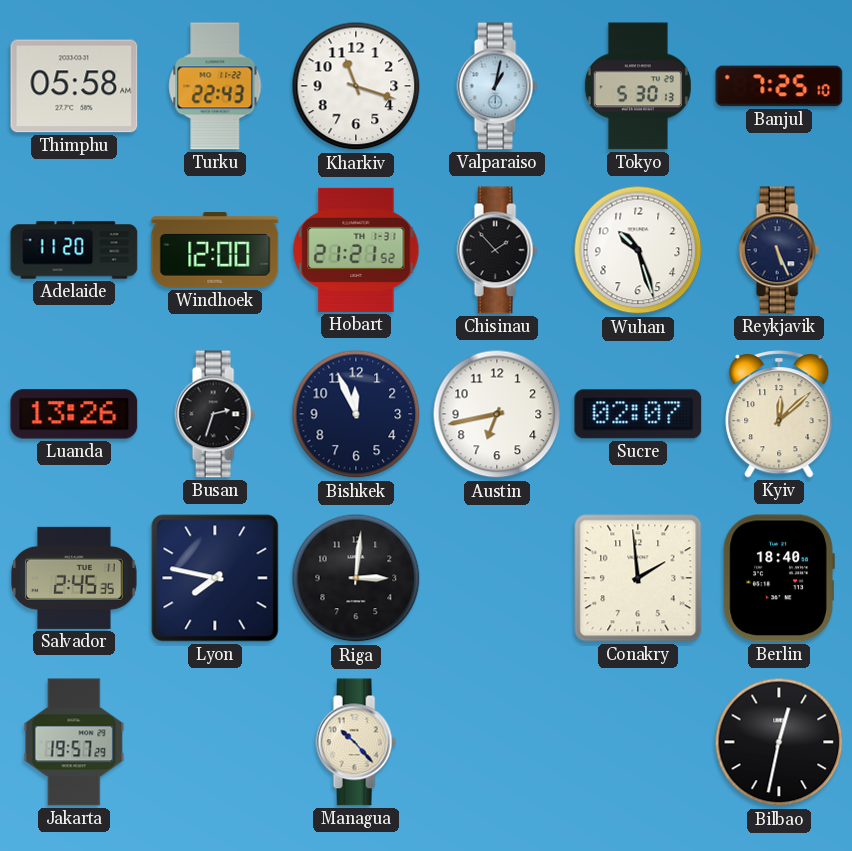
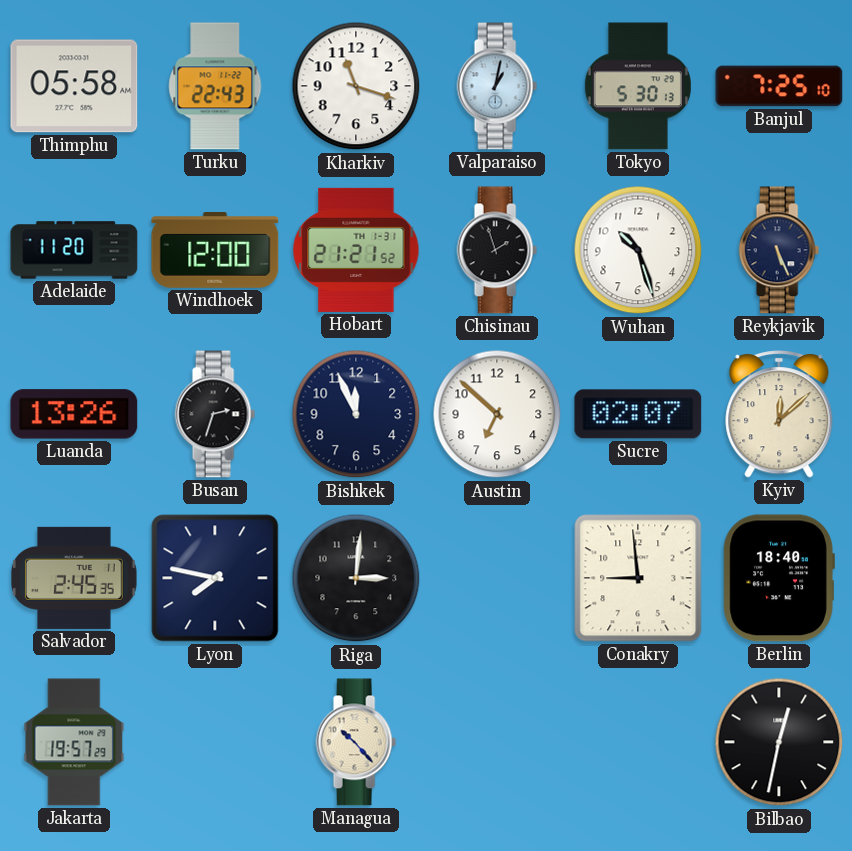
Chisinau: 1:53 -> 1:57
Austin: 6:43 -> 6:52
Conakry: 1:59 -> 8:59
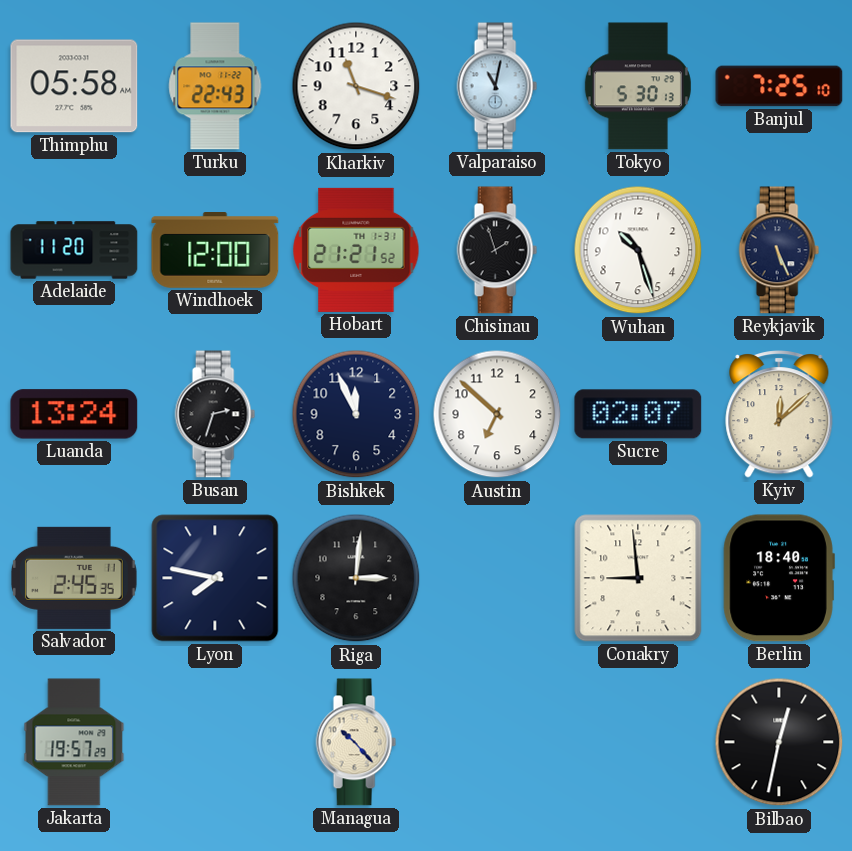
Valparaiso: 1:02 -> 11:02
Luanda: 13:26 -> 13:24
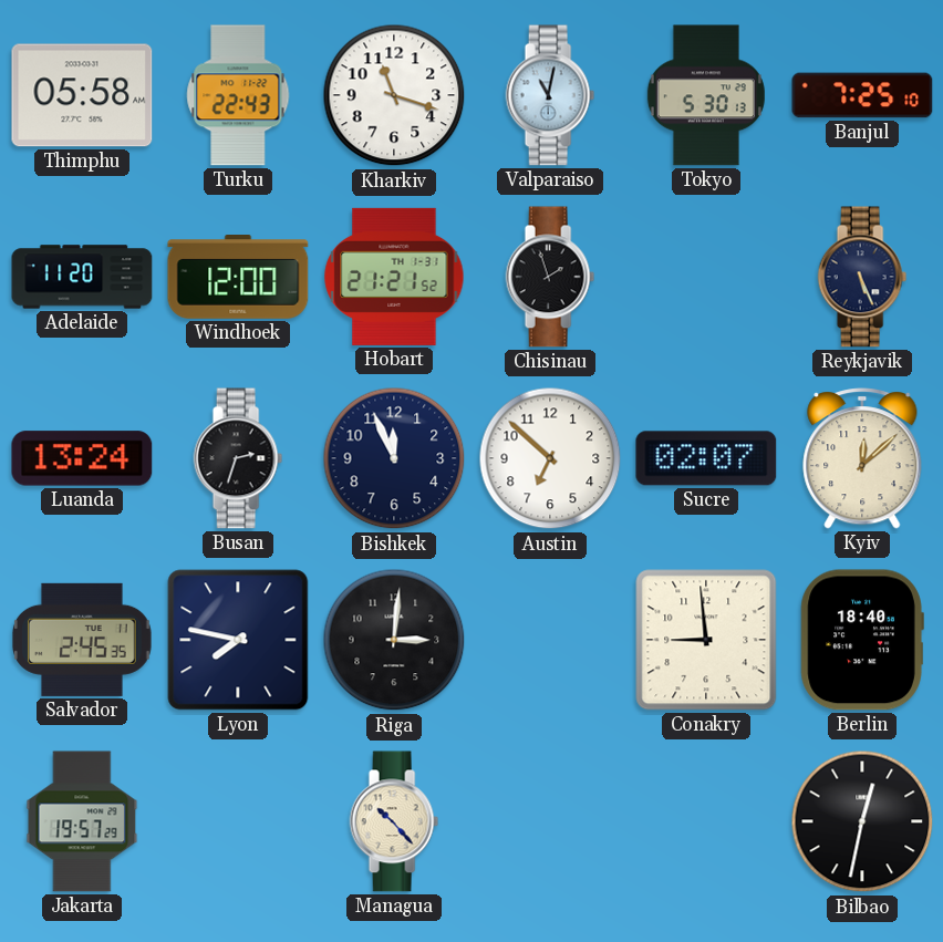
Wuhan: 10:27 -> none
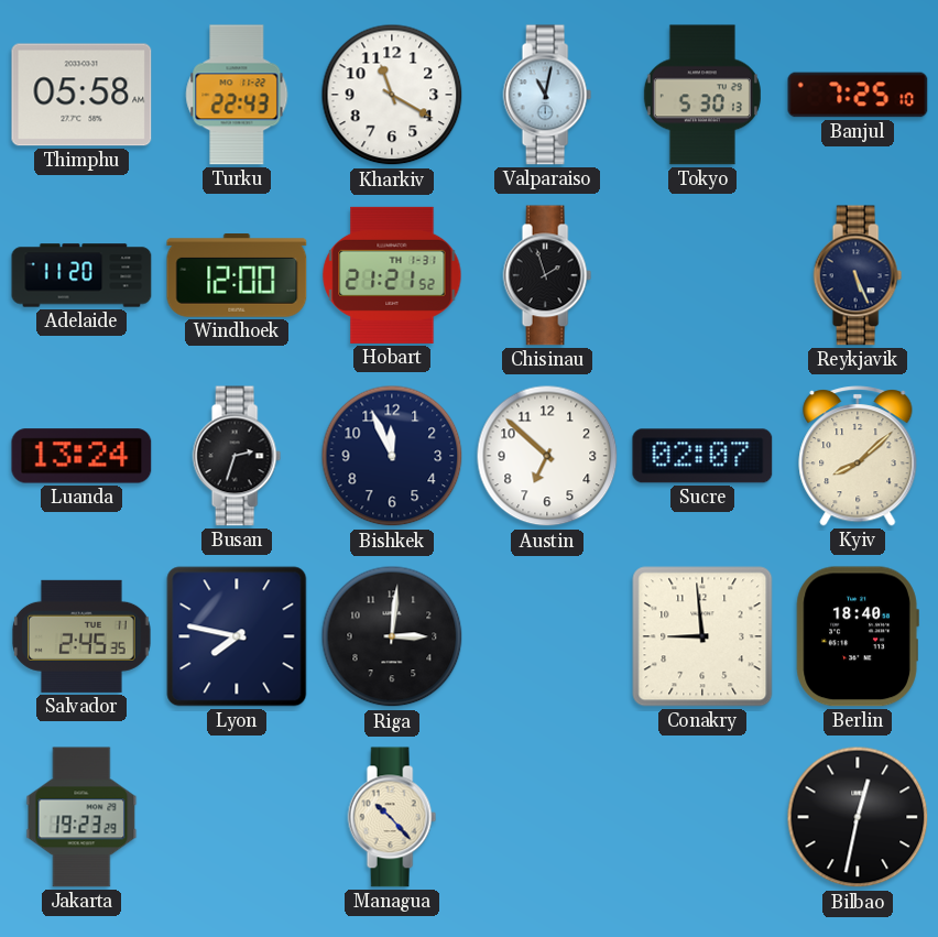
Kharkiv: 11:18 -> 11:20
Kyiv: 12:08 -> 8:08
Jakarta: 19:57 -> 19:23
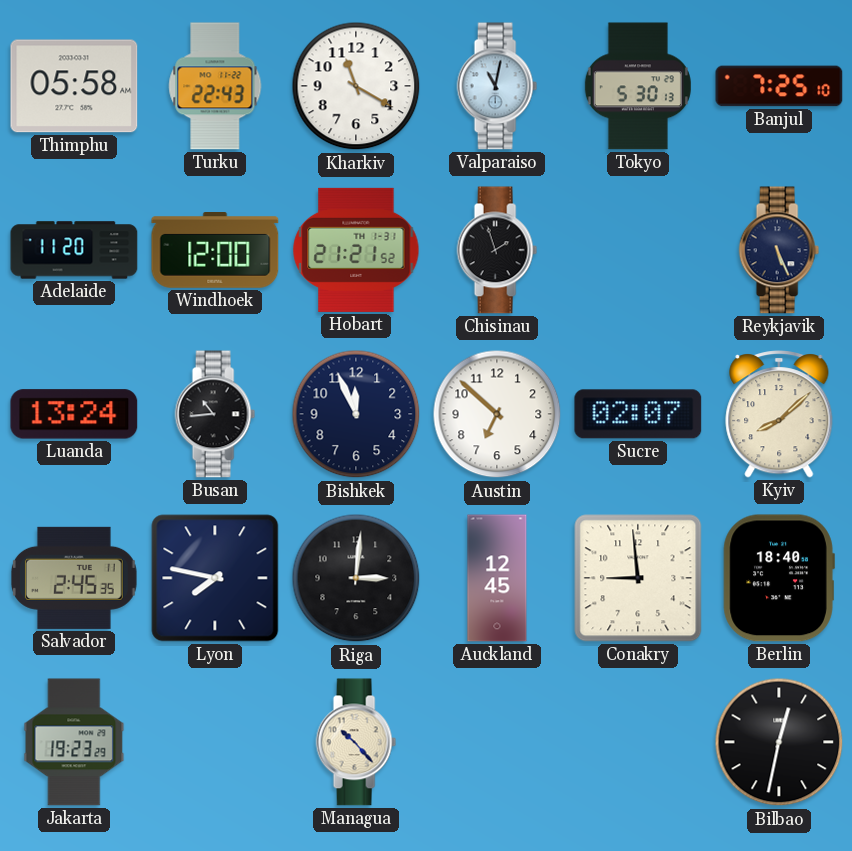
Busan: 2:33 -> 10:44
Auckland: none -> 12:45
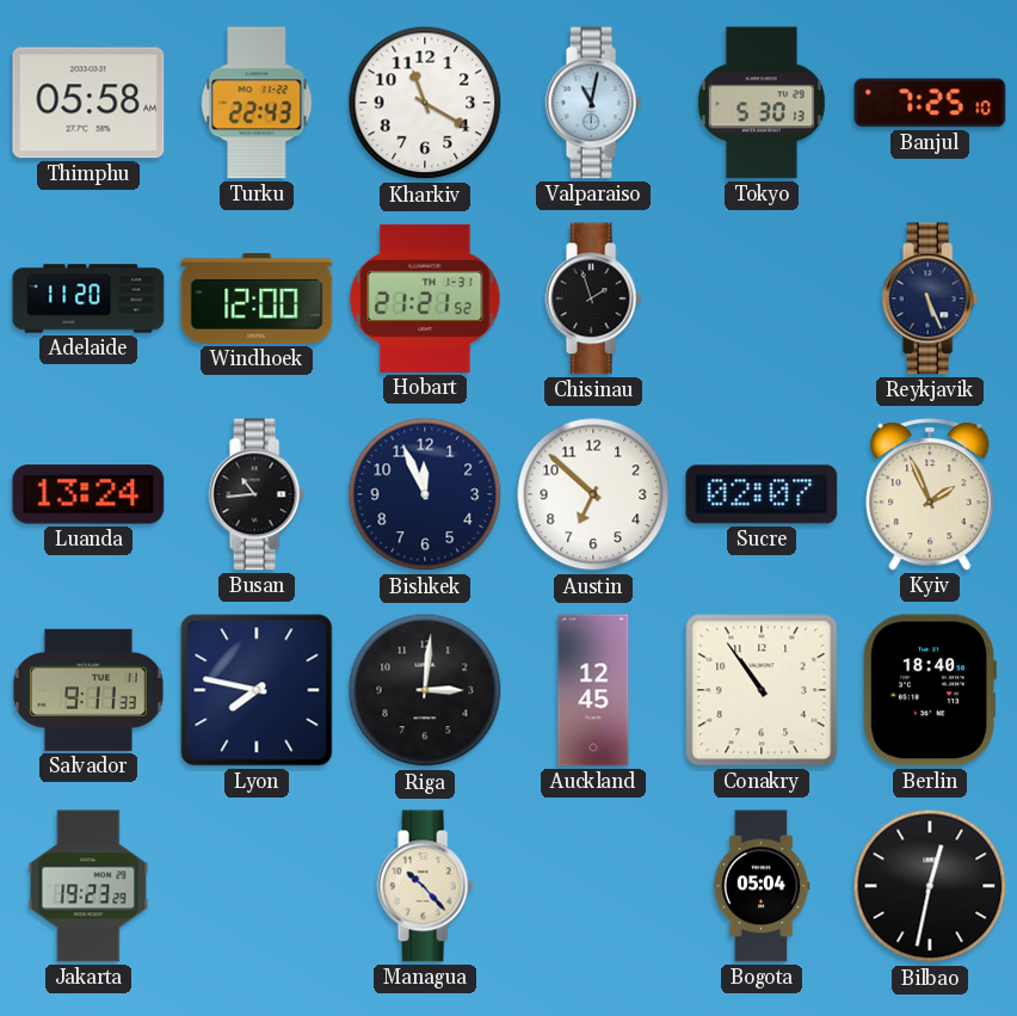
Kyiv: 8:08 -> 1:56
Salvador: 2:45 -> 9:11
Conakry: 8:59 -> 10:54
Bogota: none -> 05:04
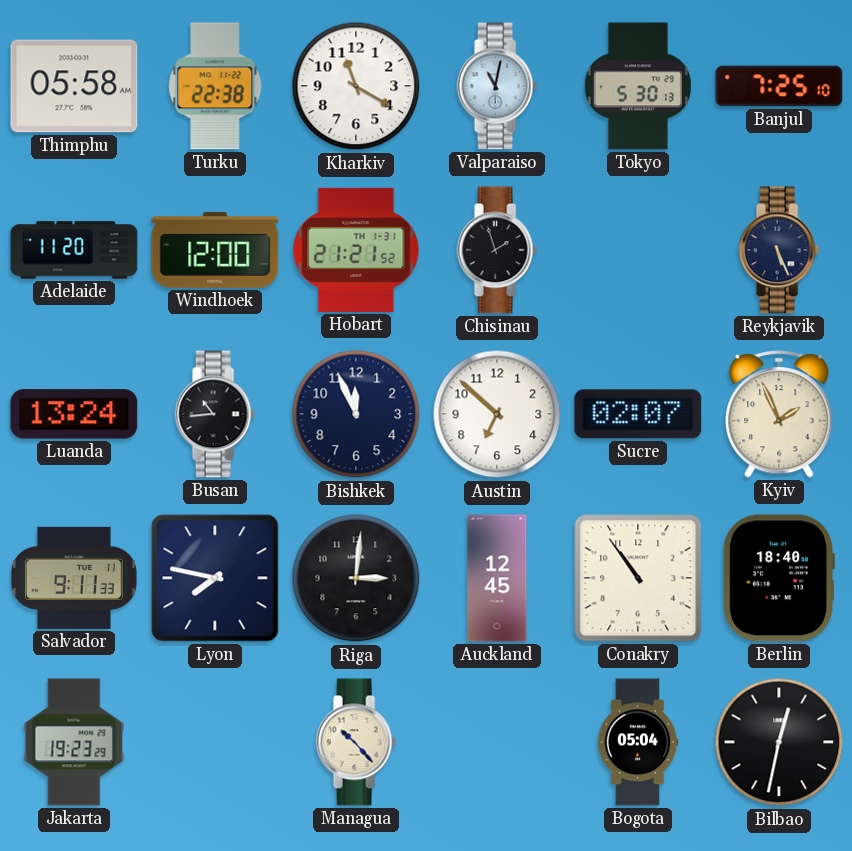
Turku: 22:43 -> 22:38
